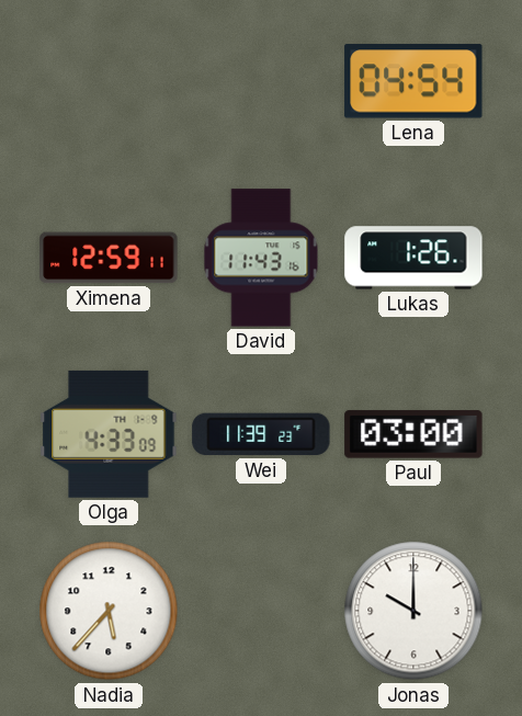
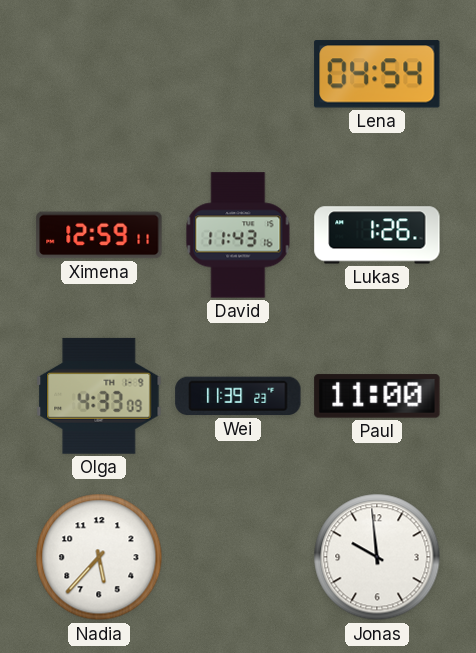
Paul: 03:00 -> 11:00
Jonas: 10:00 -> 9:59
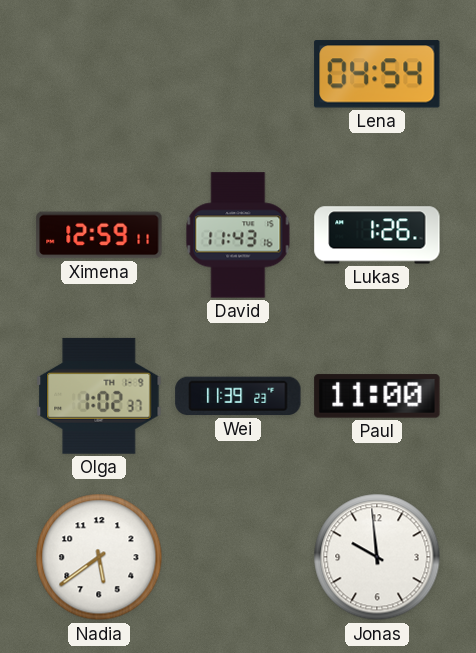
Olga: 4:33 -> 1:02
Nadia: 5:37 -> 5:39
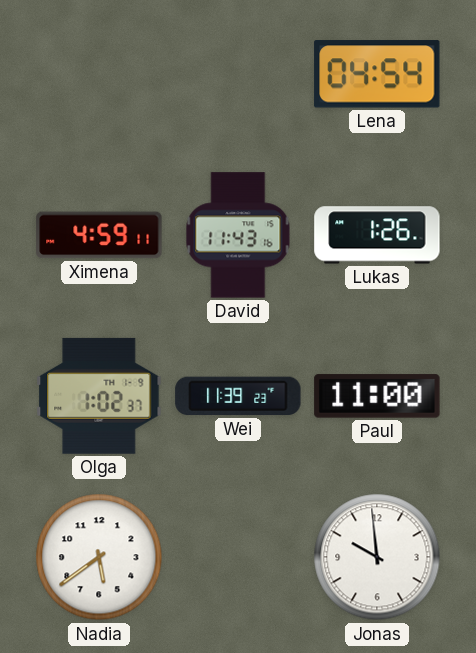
Ximena: 12:59 -> 4:59
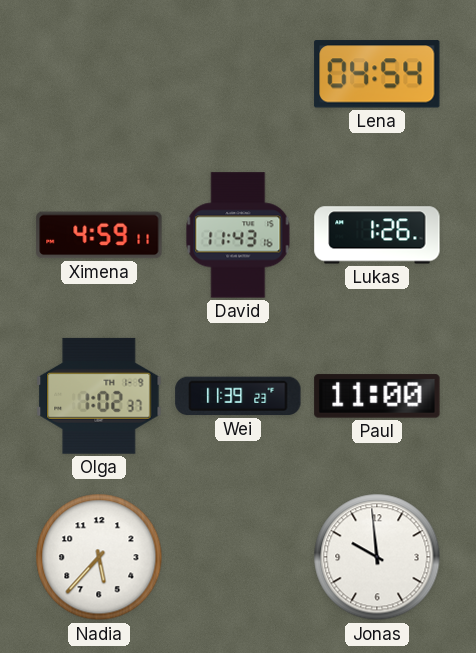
Nadia: 5:39 -> 5:37
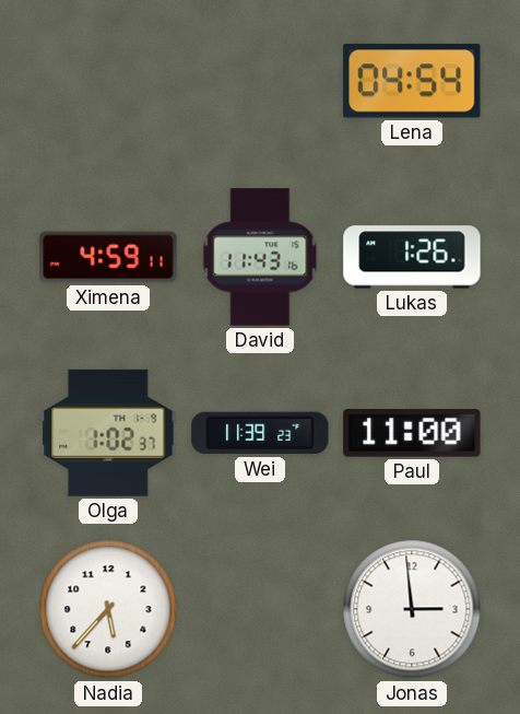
Jonas: 9:59 -> 2:59
